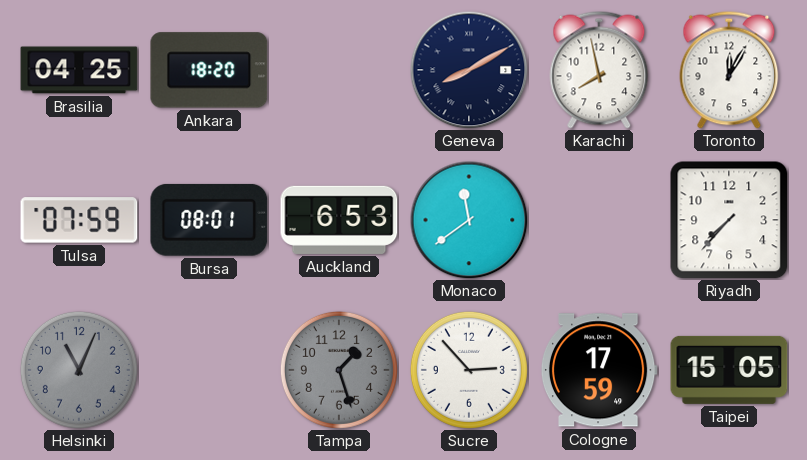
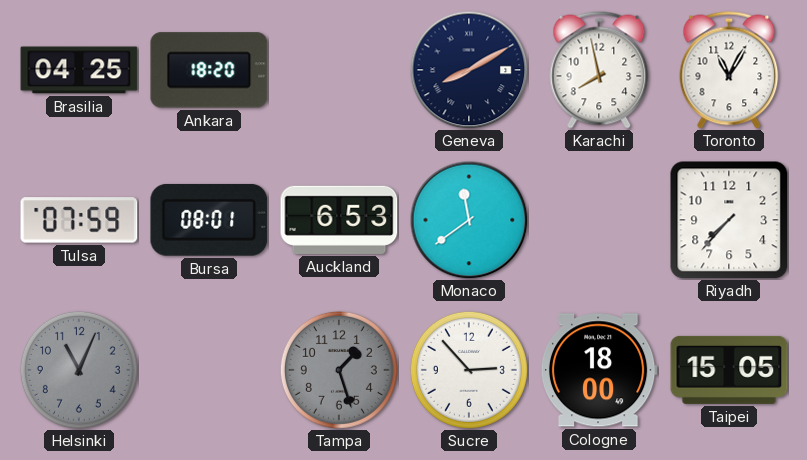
Toronto: 12:05 -> 11:05
Cologne: 17:59 -> 18:00
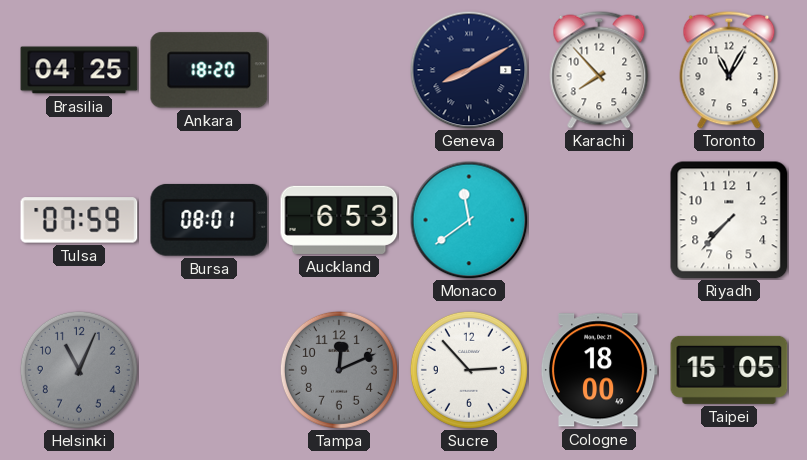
Karachi: 7:58 -> 7:53
Tampa: 1:27 -> 12:11
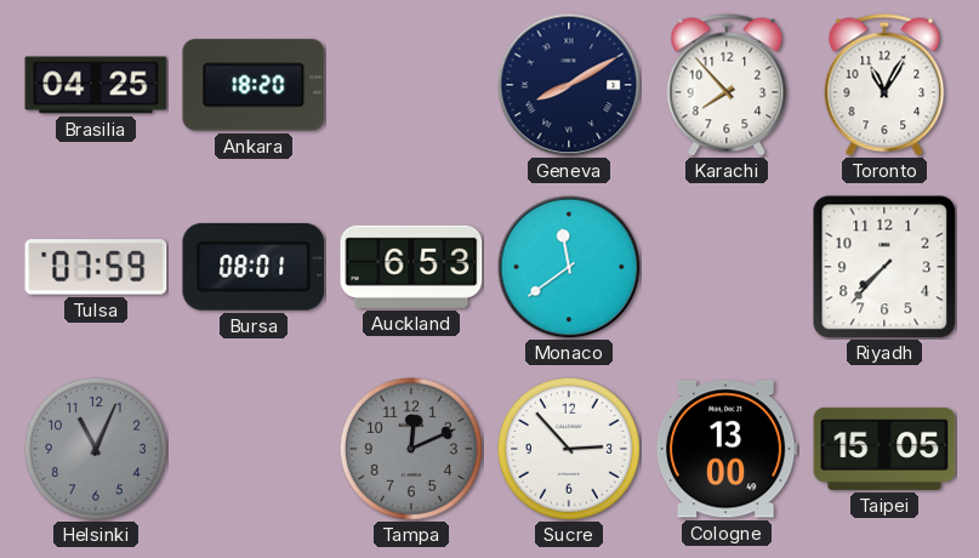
Cologne: 18:00 -> 13:00
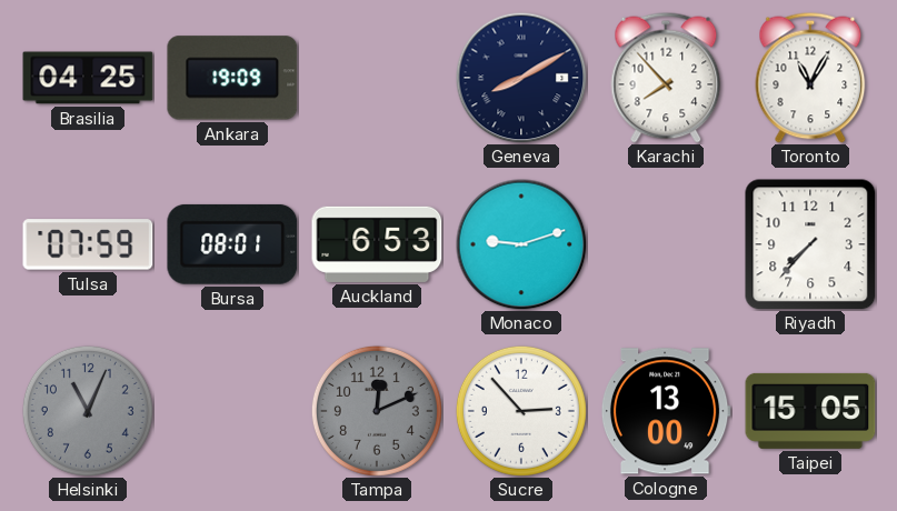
Ankara: 18:20 -> 19:09
Monaco: 11:39 -> 9:12
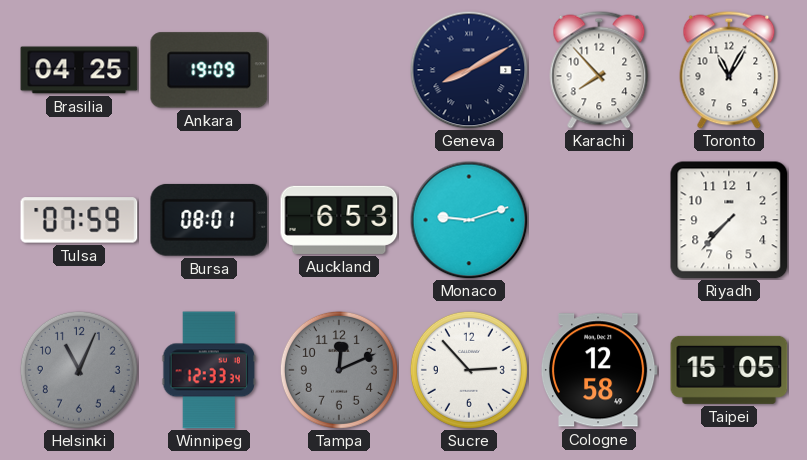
Winnipeg: none -> 12:33
Cologne: 13:00 -> 12:58
